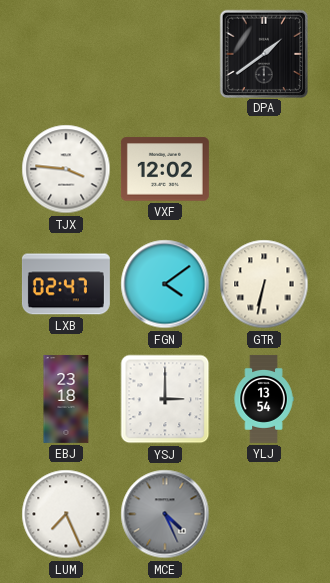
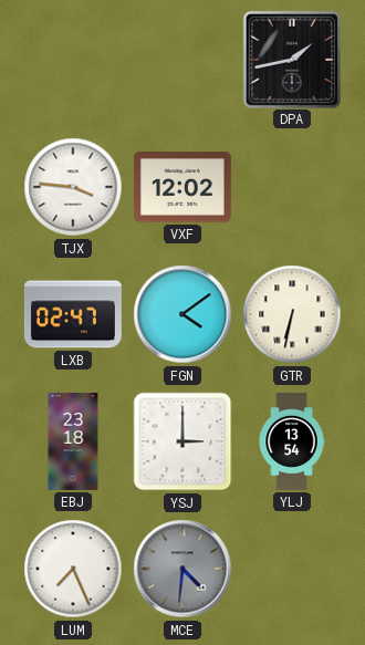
DPA: 1:39 -> 1:43
MCE: 4:26 -> 4:31
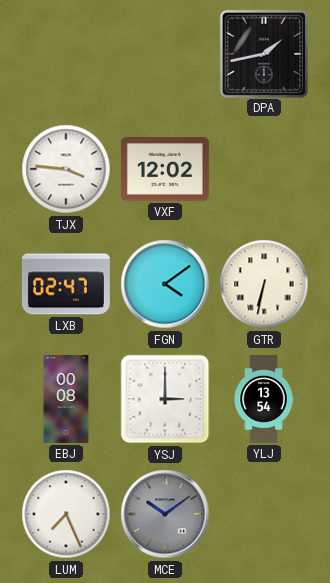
EBJ: 23:18 -> 00:08
MCE: 4:31 -> 10:09
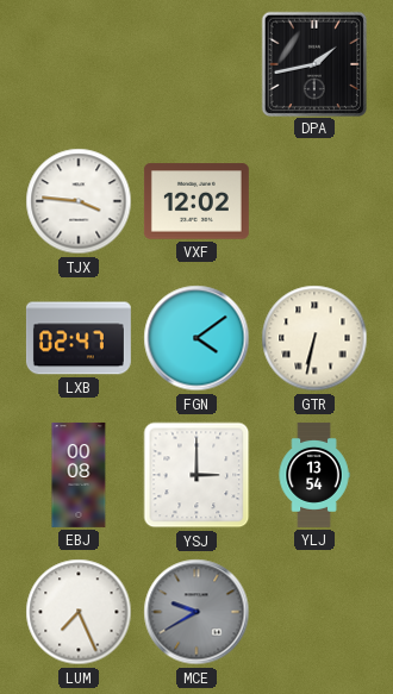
MCE: 10:09 -> 9:40
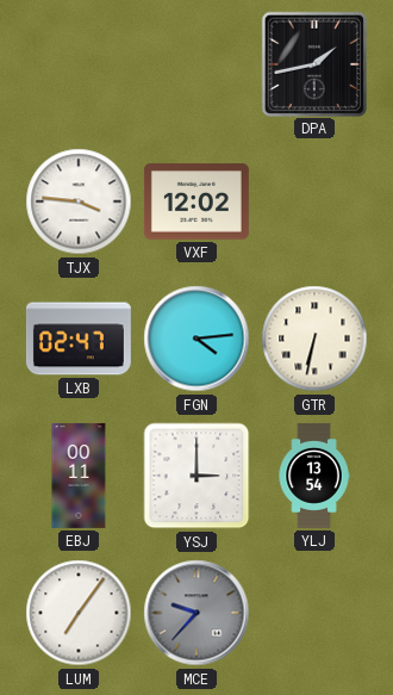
FGN: 4:09 -> 4:14
EBJ: 00:08 -> 00:11
LUM: 7:26 -> 7:06
MCE: 9:40 -> 9:37
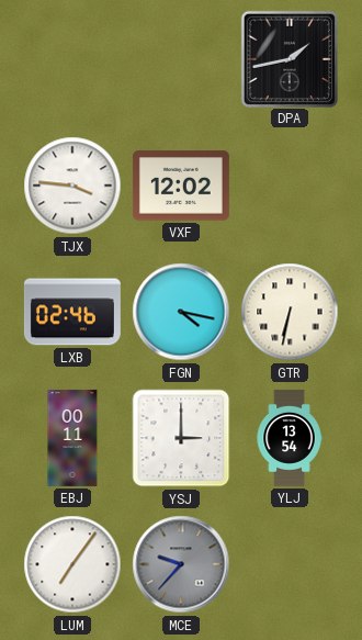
LXB: 02:47 -> 02:46
FGN: 4:14 -> 4:17
